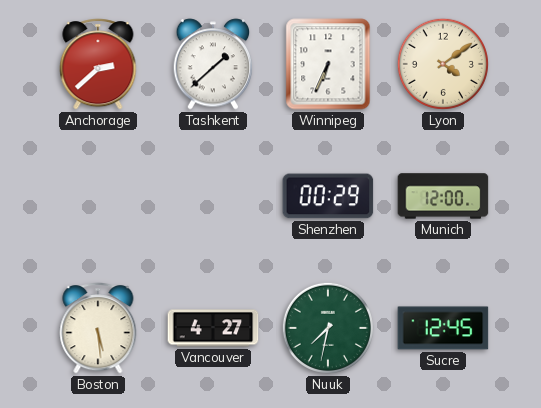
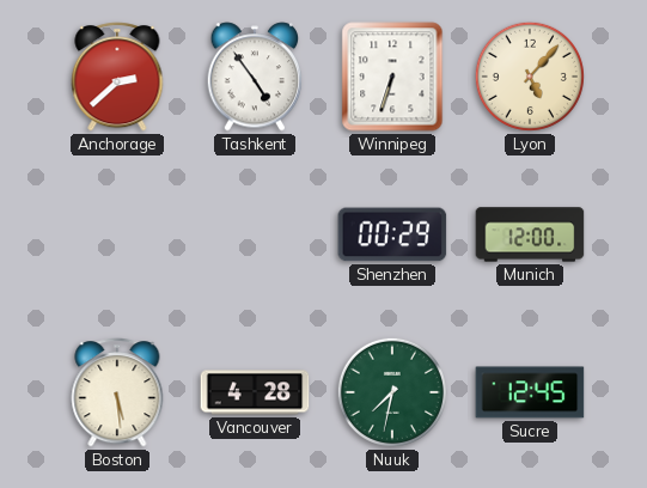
Tashkent: 1:38 -> 4:54
Winnipeg: 6:34 -> 6:33
Lyon: 4:09 -> 5:07
Vancouver: 4:27 -> 4:28
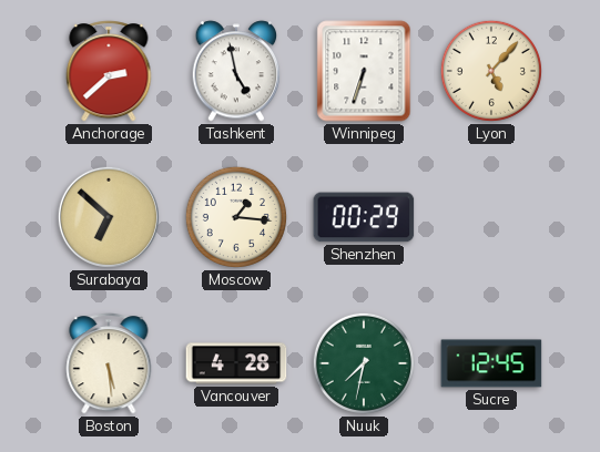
Tashkent: 4:54 -> 4:58
Surabaya: none -> 6:52
Moscow: none -> 1:16
Munich: 12:00 -> none
